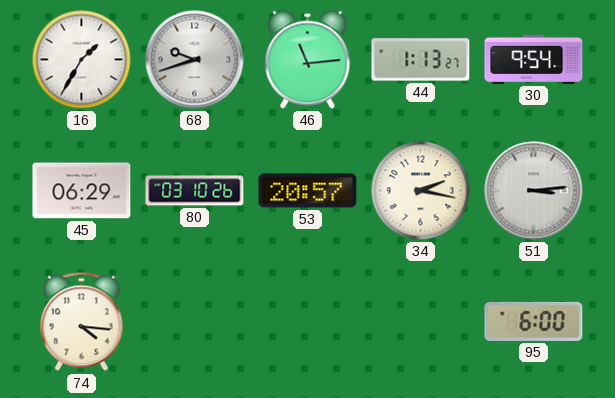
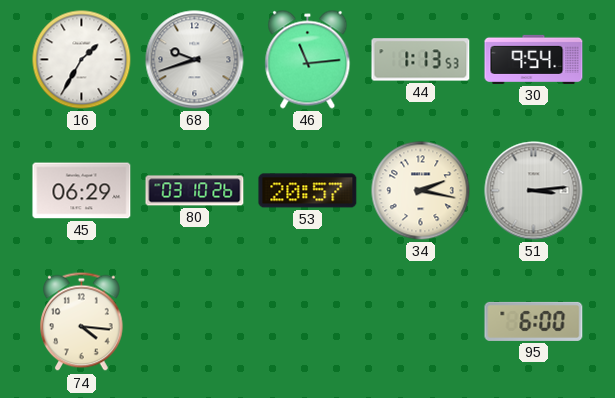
44: 1:13:27 -> 1:13:53
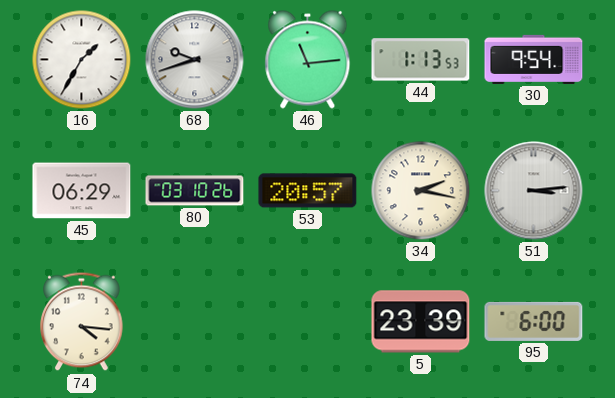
5: none -> 23:39
